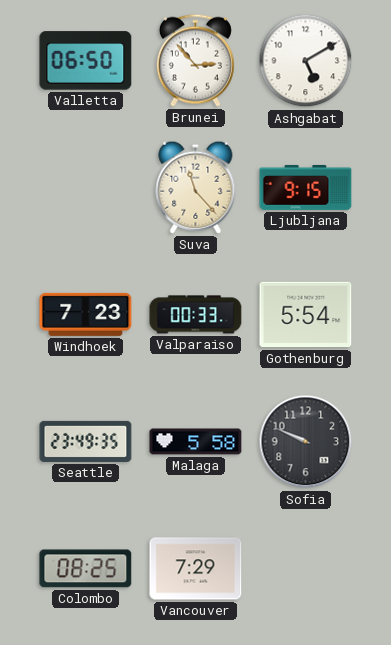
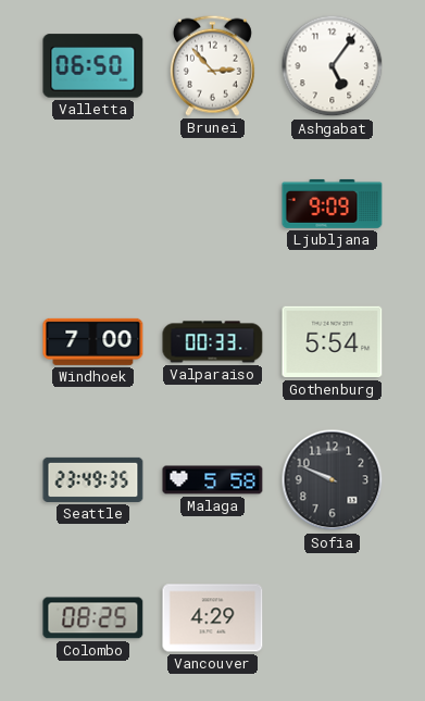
Ashgabat: 5:10 -> 5:06
Suva: 11:23 -> none
Ljubljana: 9:15 -> 9:09
Windhoek: 7:23 -> 7:00
Vancouver: 7:29 -> 4:29
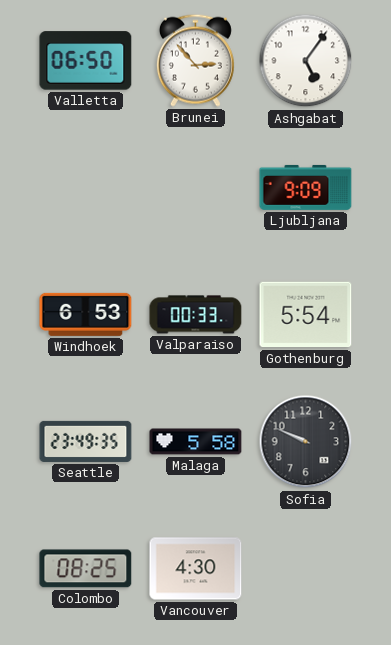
Windhoek: 7:00 -> 6:53
Vancouver: 4:29 -> 4:30
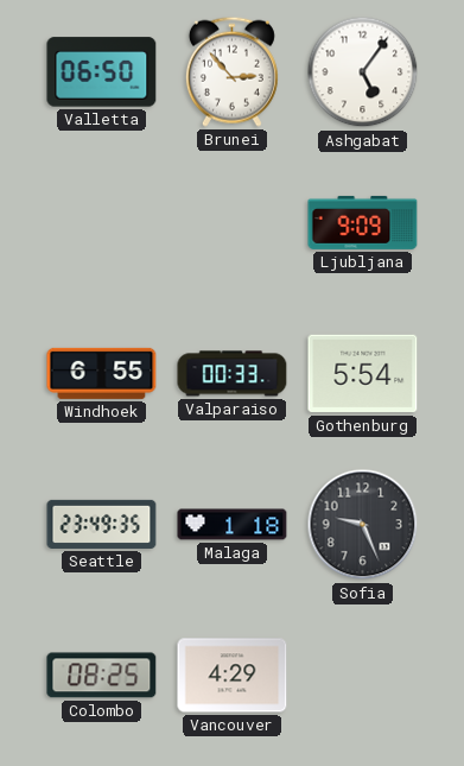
Windhoek: 6:53 -> 6:55
Malaga: 5:58 -> 1:18
Sofia: 9:49 -> 9:26
Vancouver: 4:30 -> 4:29
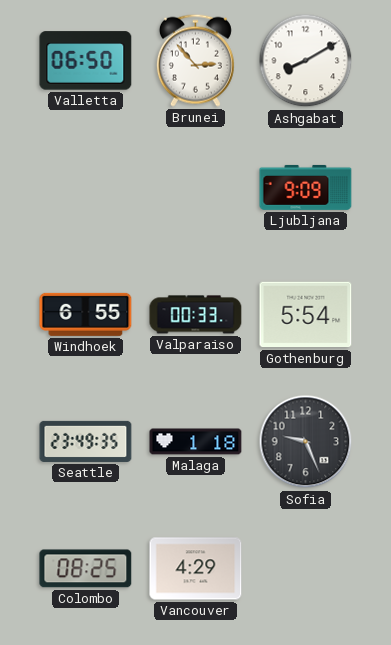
Ashgabat: 5:06 -> 8:10
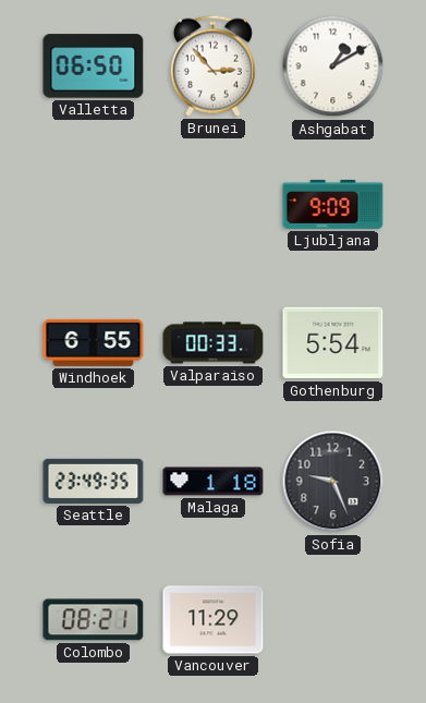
Ashgabat: 8:10 -> 1:10
Colombo: 08:25 -> 08:21
Vancouver: 4:29 -> 11:29
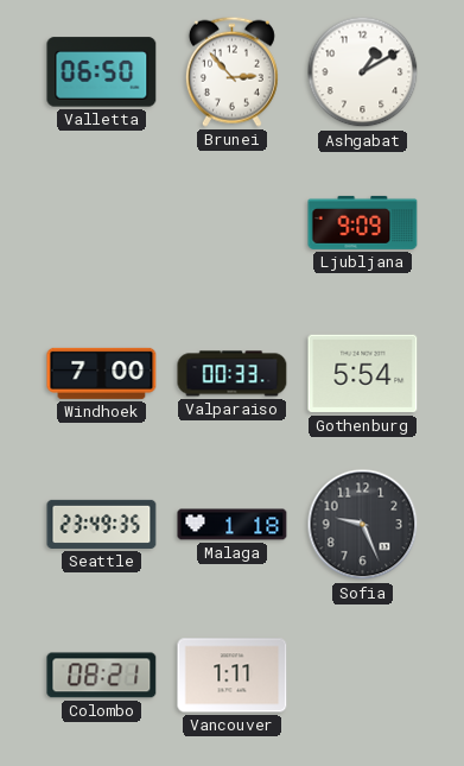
Windhoek: 6:55 -> 7:00
Vancouver: 11:29 -> 1:11
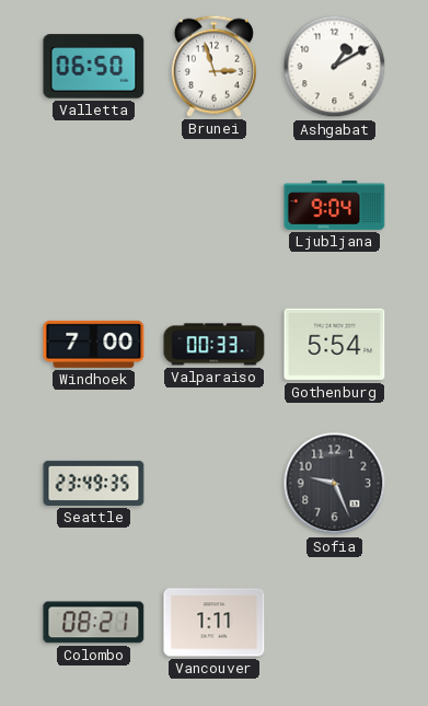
Brunei: 2:53 -> 2:57
Ljubljana: 9:09 -> 9:04
Malaga: 1:18 -> none
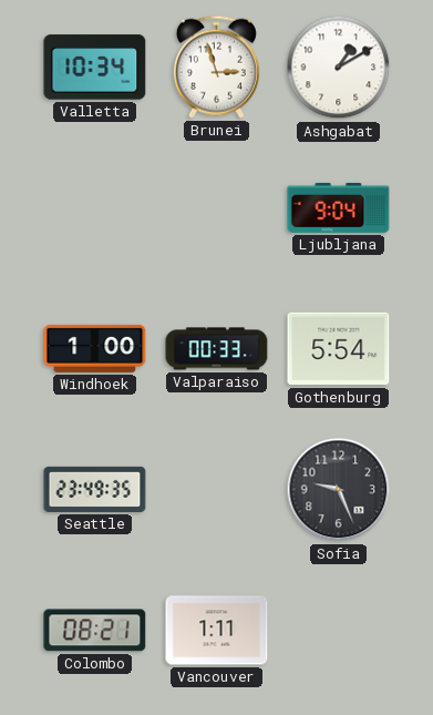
Valletta: 06:50 -> 10:34
Windhoek: 7:00 -> 1:00
